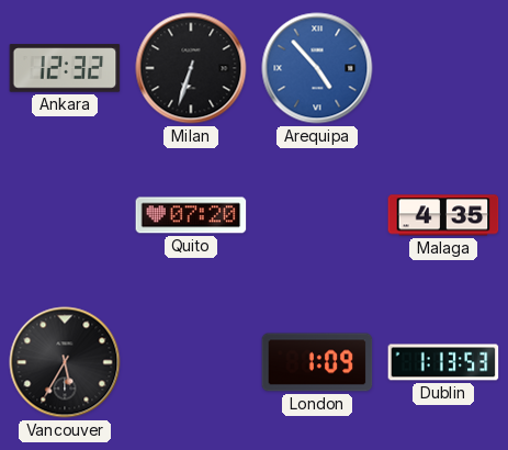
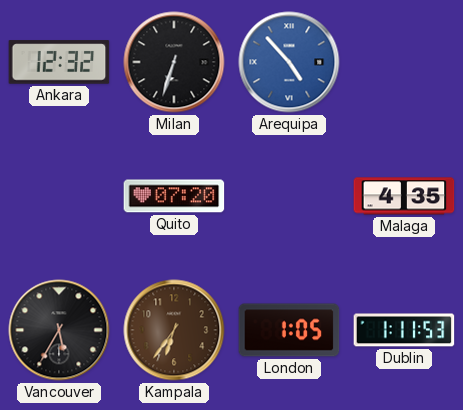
Kampala: none -> 6:36
London: 1:09 -> 1:05
Dublin: 1:13 -> 1:11
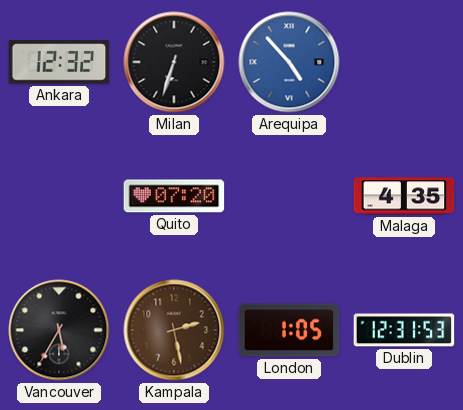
Kampala: 6:36 -> 2:28
Dublin: 1:11 -> 12:31
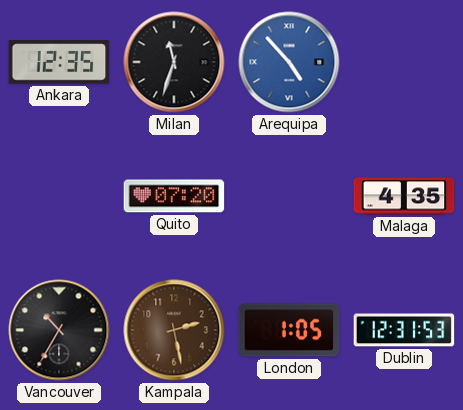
Ankara: 12:32 -> 12:35
Milan: 6:33 -> 11:33
Vancouver: 5:35 -> 10:35
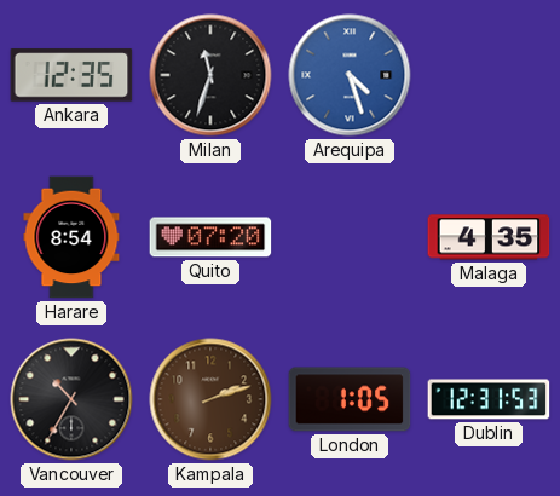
Arequipa: 4:53 -> 4:27
Harare: none -> 8:54
Kampala: 2:28 -> 2:12
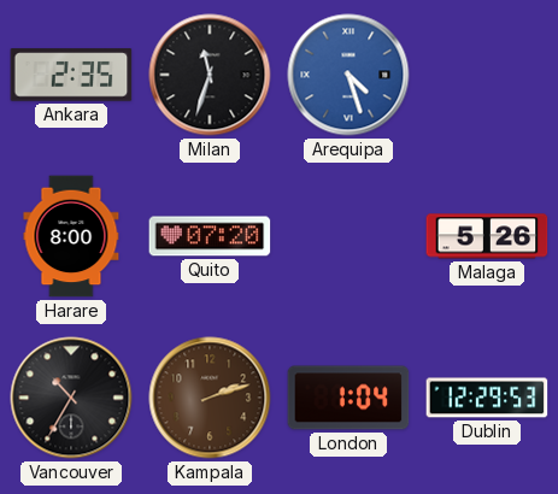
Ankara: 12:35 -> 2:35
Harare: 8:54 -> 8:00
Malaga: 4:35 -> 5:26
London: 1:05 -> 1:04
Dublin: 12:31 -> 12:29
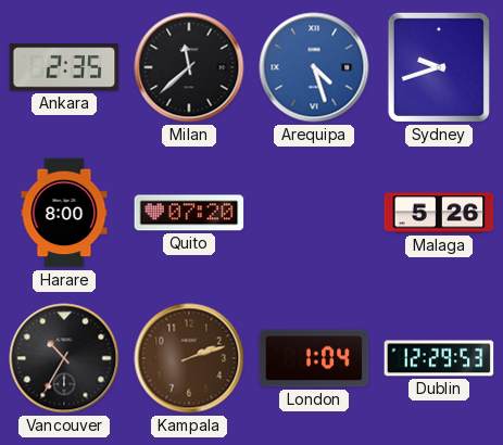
Milan: 11:33 -> 11:38
Sydney: none -> 9:42
